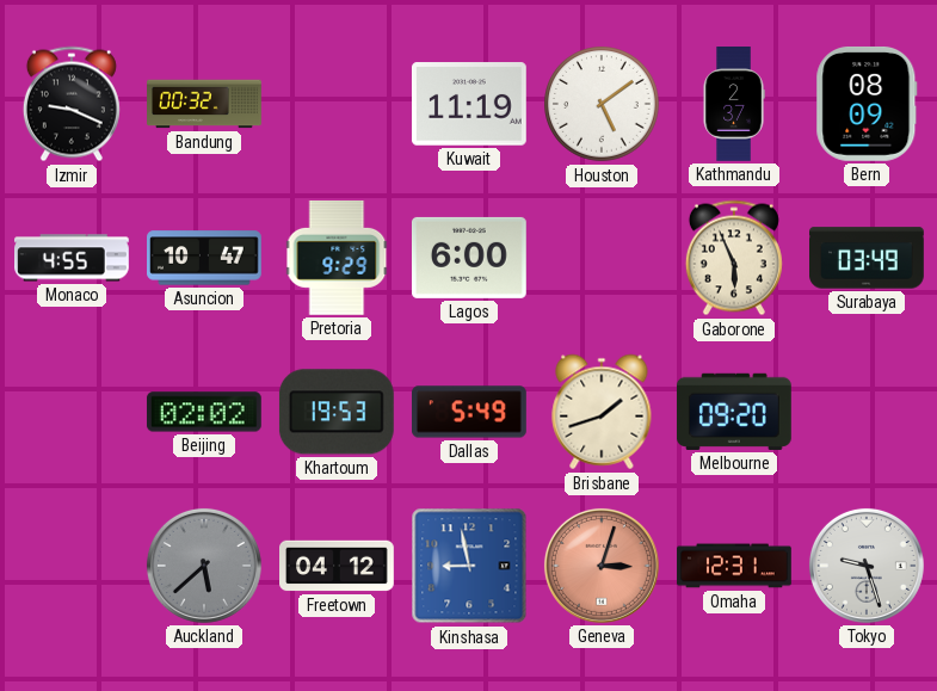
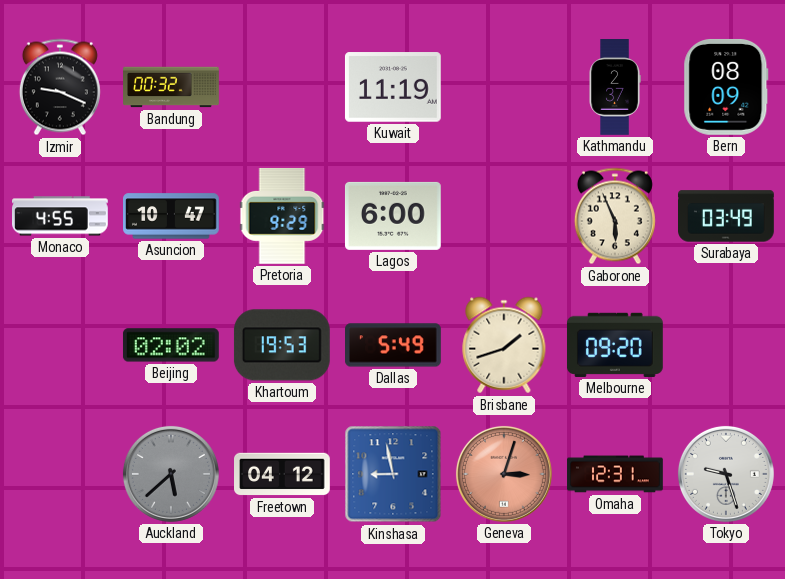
Houston: 5:09 -> none
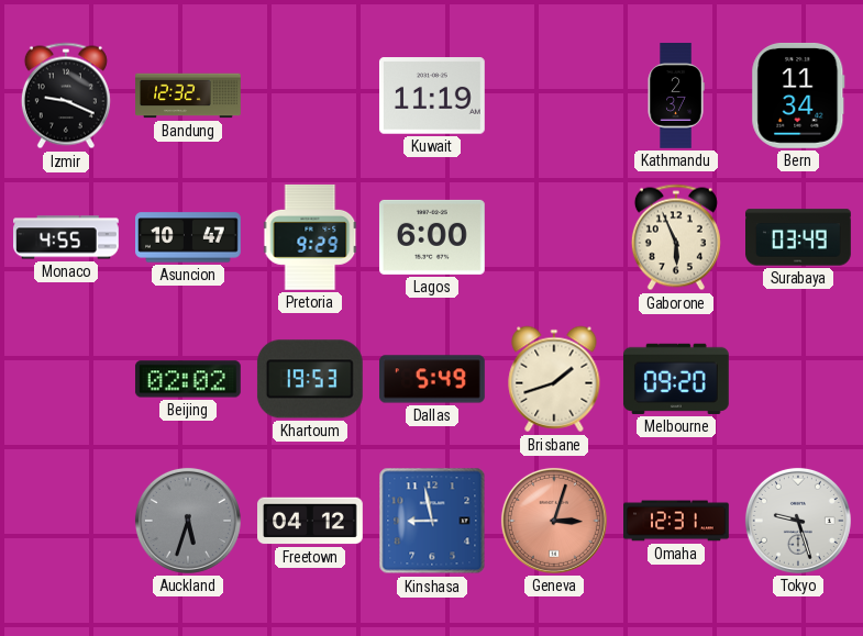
Bandung: 00:32 -> 12:32
Bern: 08:09 -> 11:34
Auckland: 5:38 -> 5:33
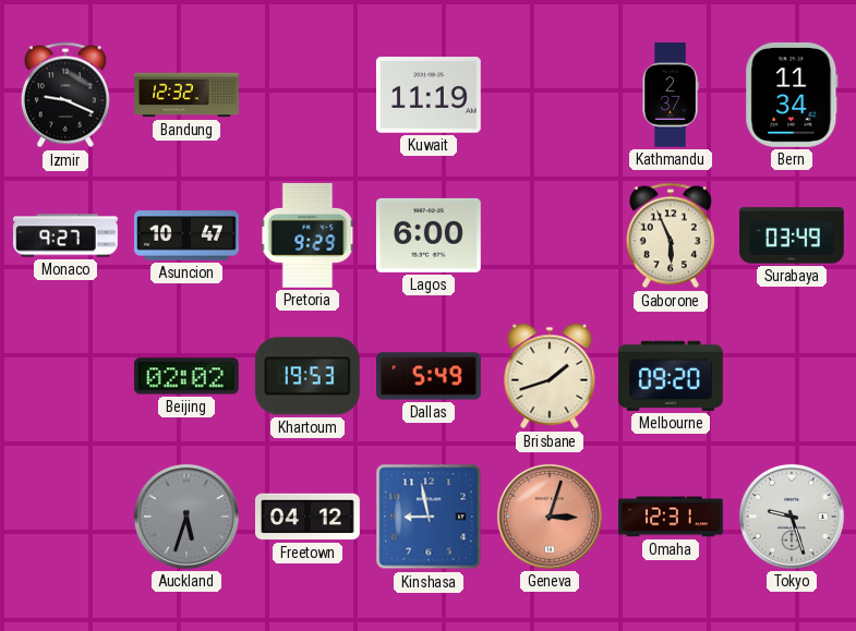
Monaco: 4:55 -> 9:27
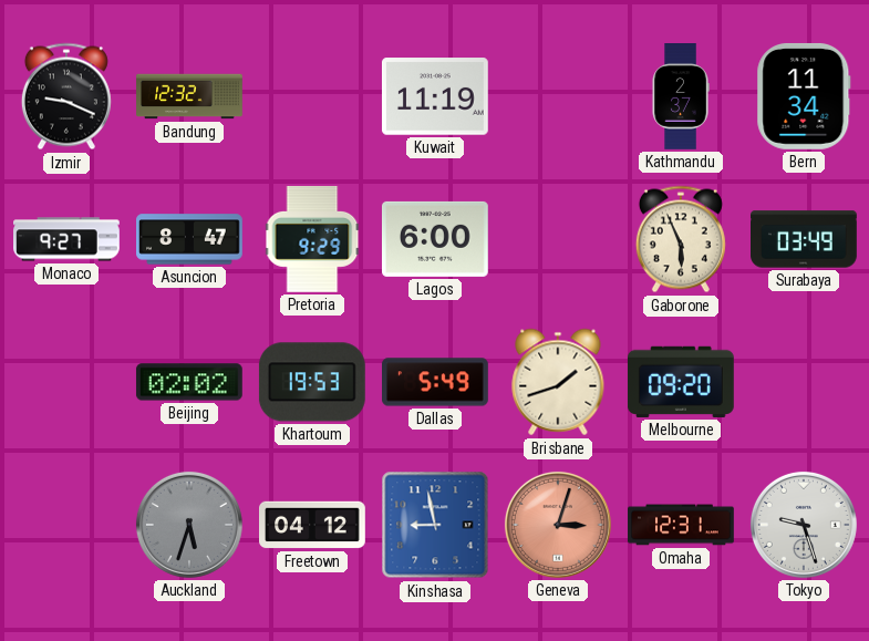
Asuncion: 10:47 -> 8:47
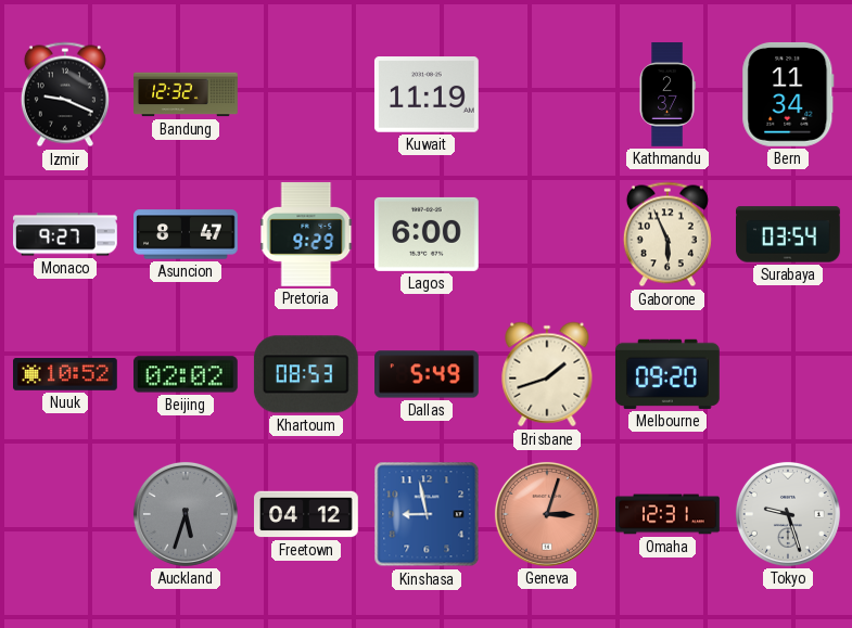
Surabaya: 03:49 -> 03:54
Nuuk: none -> 10:52
Khartoum: 19:53 -> 08:53
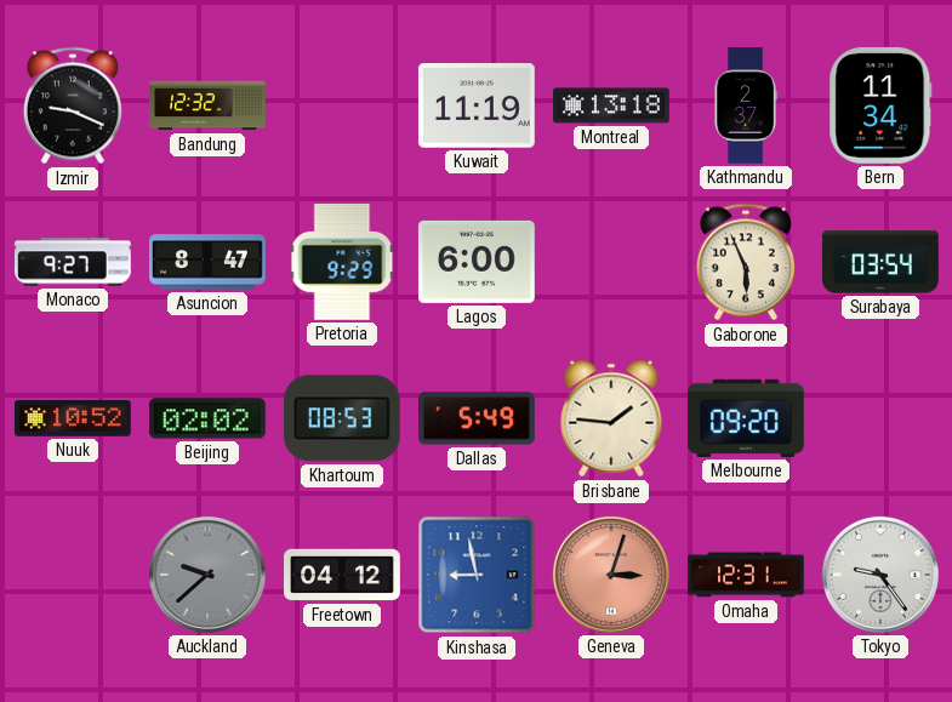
Montreal: none -> 13:18
Brisbane: 1:42 -> 1:46
Auckland: 5:33 -> 9:38
Tokyo: 9:27 -> 9:24
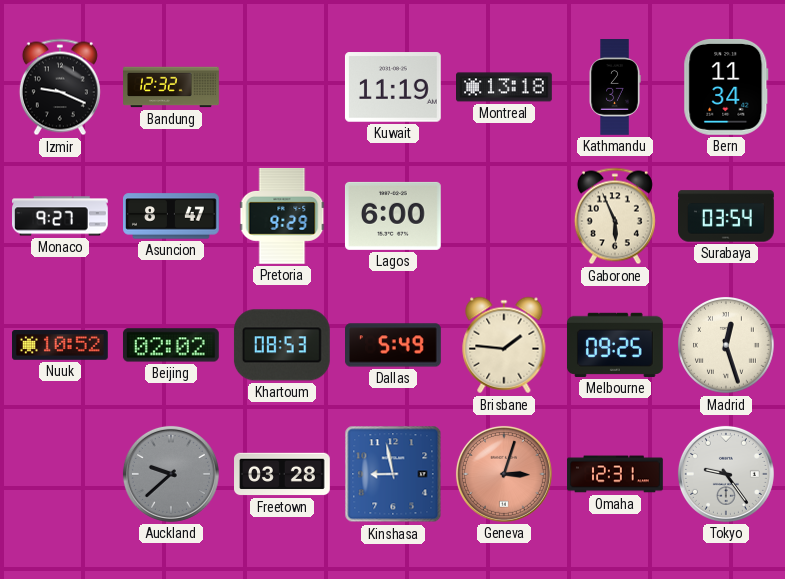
Melbourne: 09:20 -> 09:25
Madrid: none -> 12:27
Freetown: 04:12 -> 03:28
